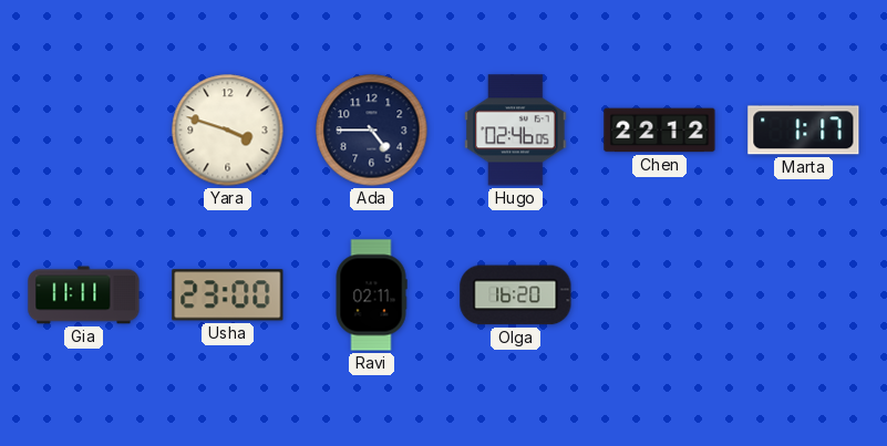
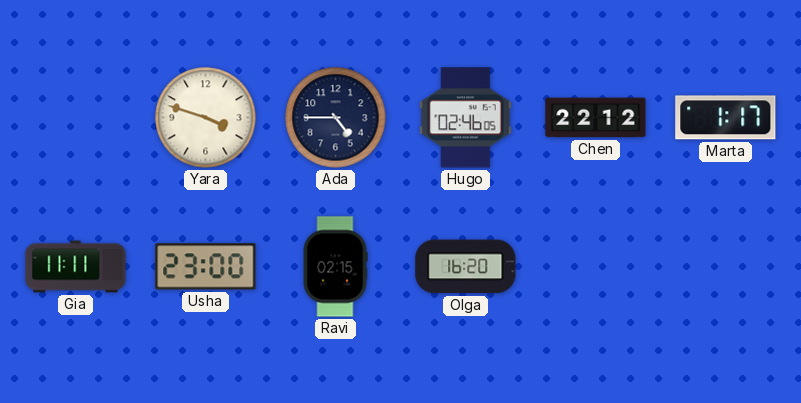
Ravi: 02:11 -> 02:15
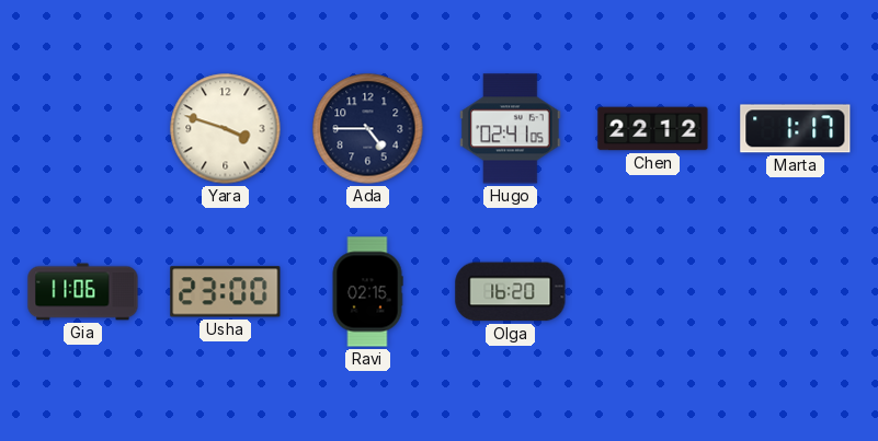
Hugo: 02:46 -> 02:41
Gia: 11:11 -> 11:06
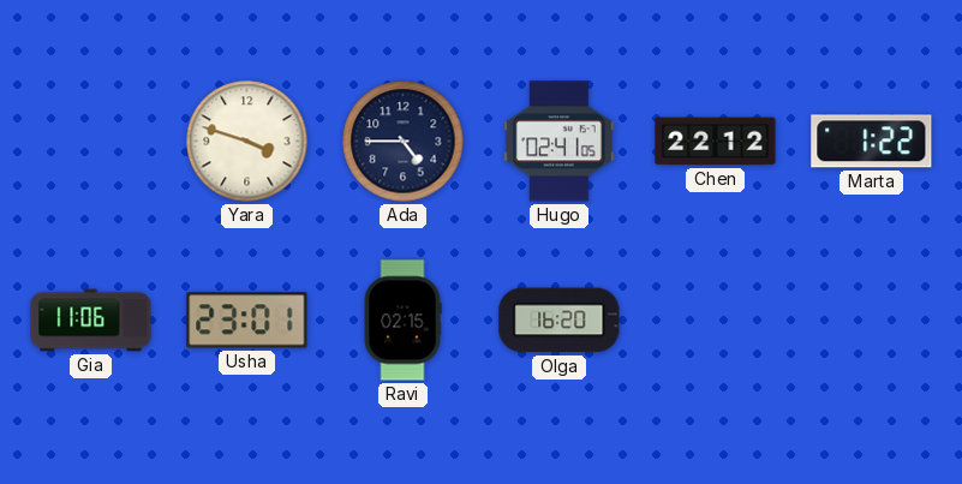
Marta: 1:17 -> 1:22
Usha: 23:00 -> 23:01
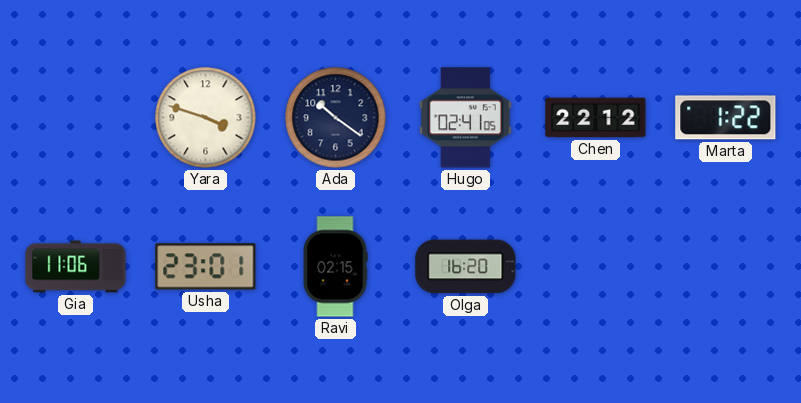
Ada: 4:45 -> 10:21
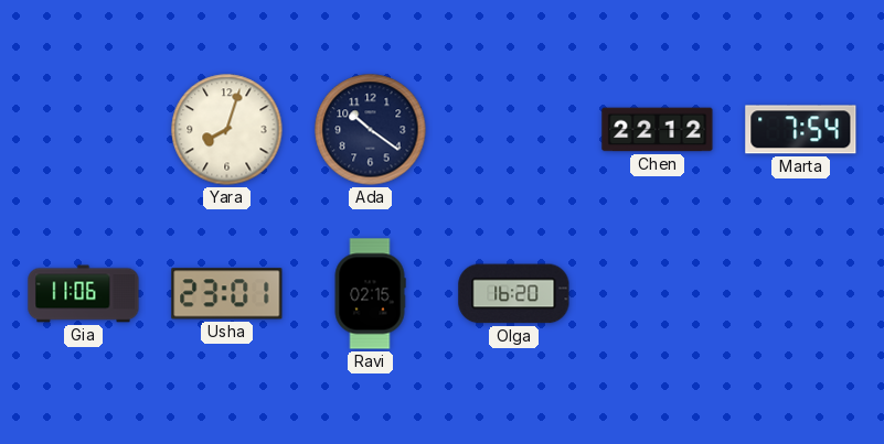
Yara: 3:48 -> 8:03
Hugo: 02:41 -> none
Marta: 1:22 -> 7:54
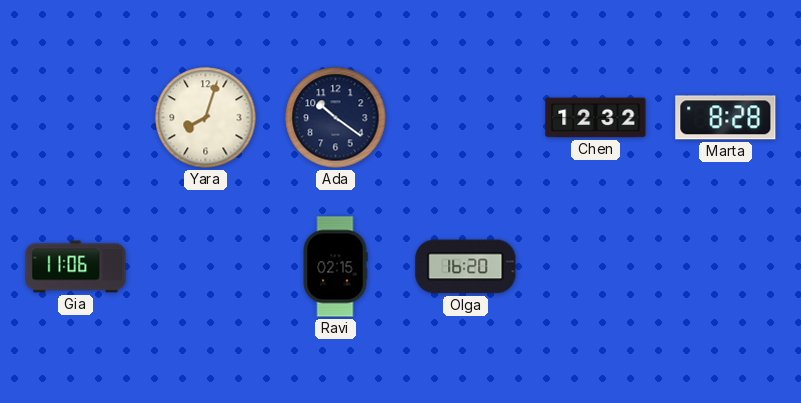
Chen: 22:12 -> 12:32
Marta: 7:54 -> 8:28
Usha: 23:01 -> none
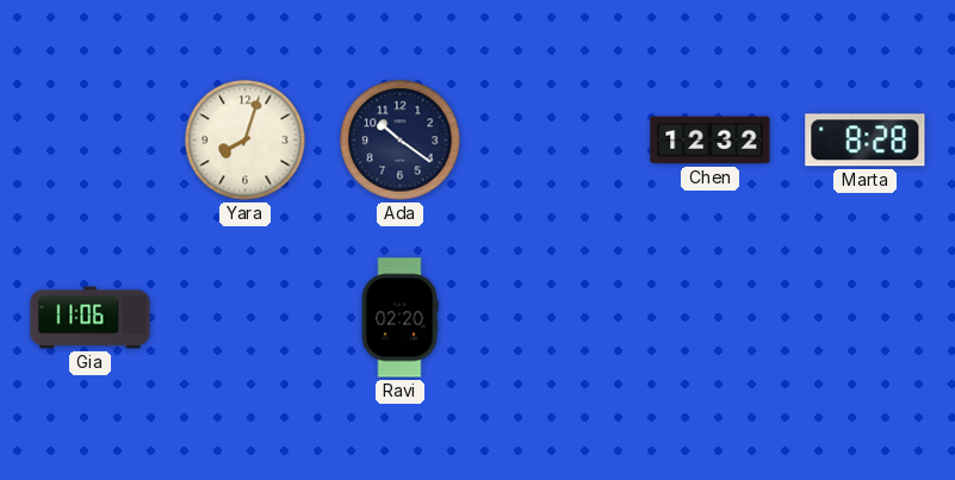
Ravi: 02:15 -> 02:20
Olga: 16:20 -> none
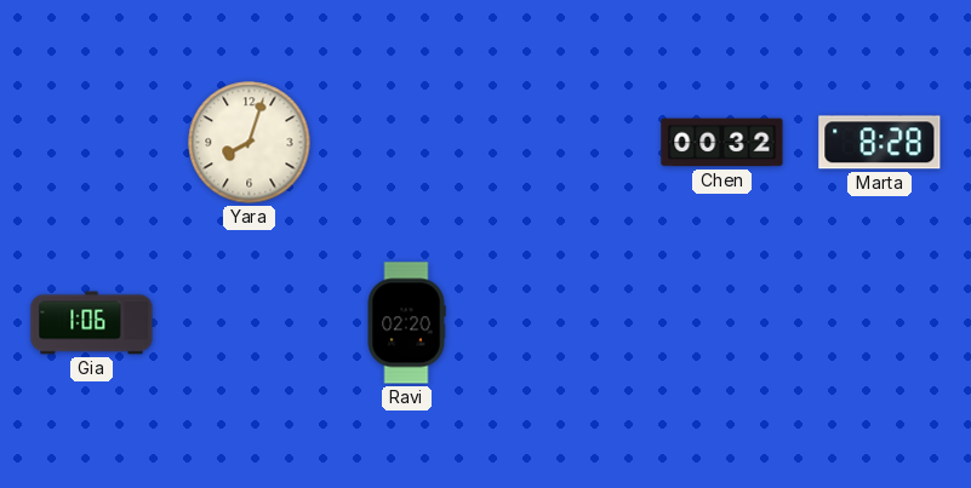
Ada: 10:21 -> none
Chen: 12:32 -> 00:32
Gia: 11:06 -> 1:06
